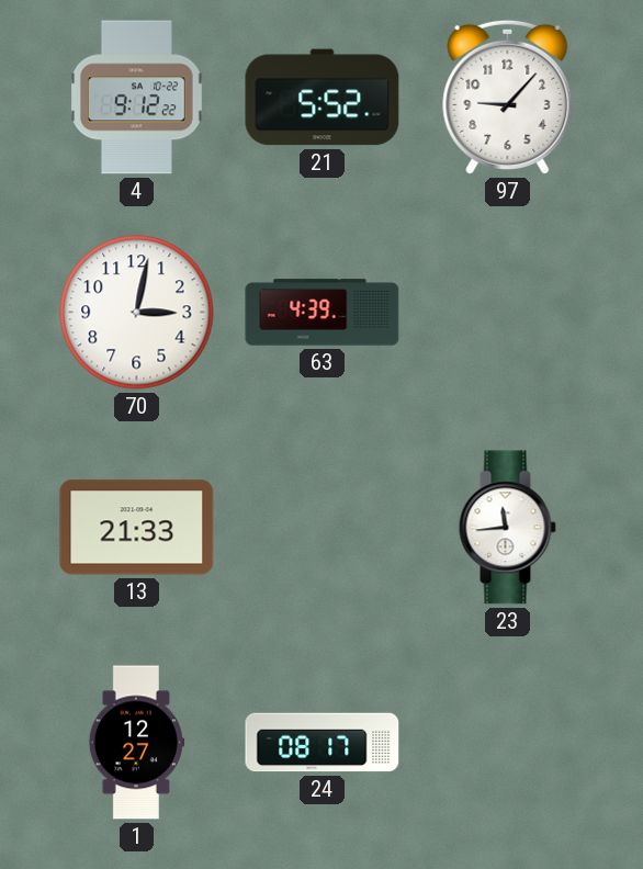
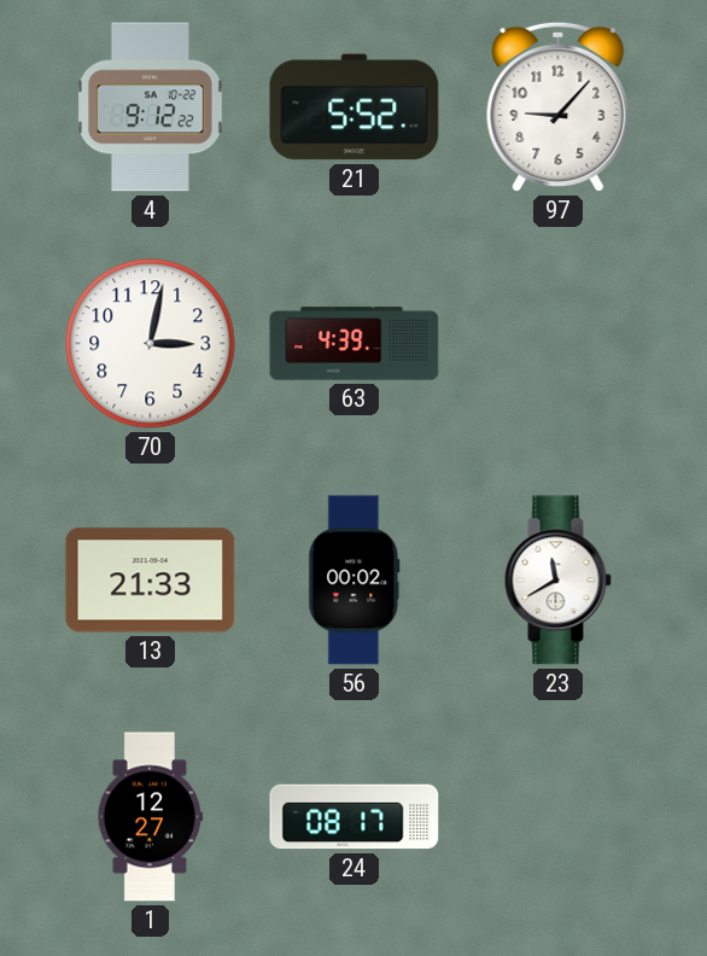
56: none -> 00:02
23: 11:44 -> 11:40
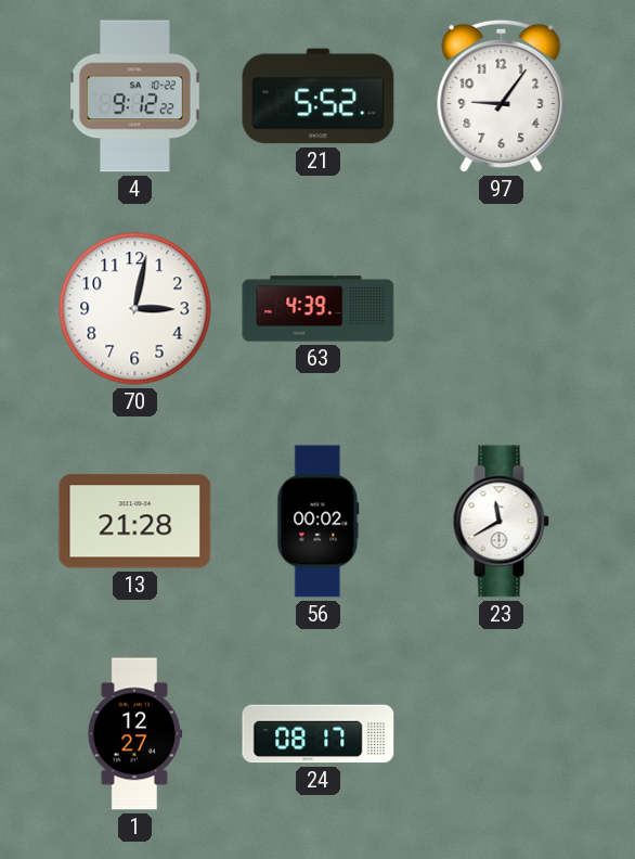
97: 9:07 -> 9:06
13: 21:33 -> 21:28
